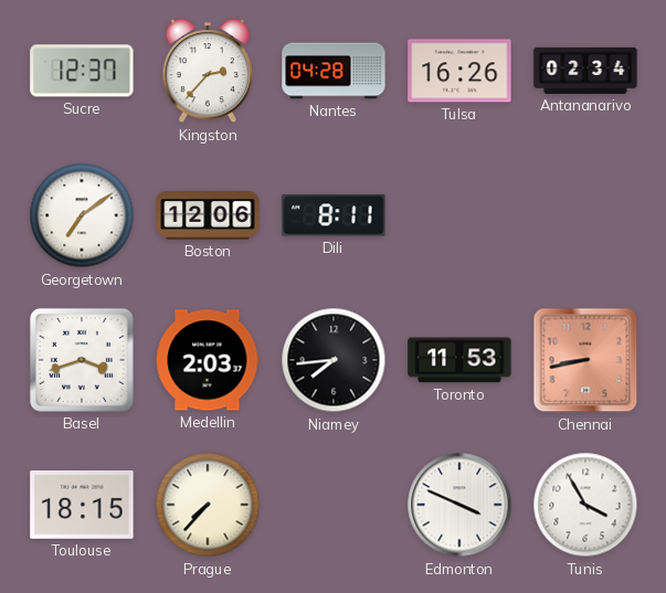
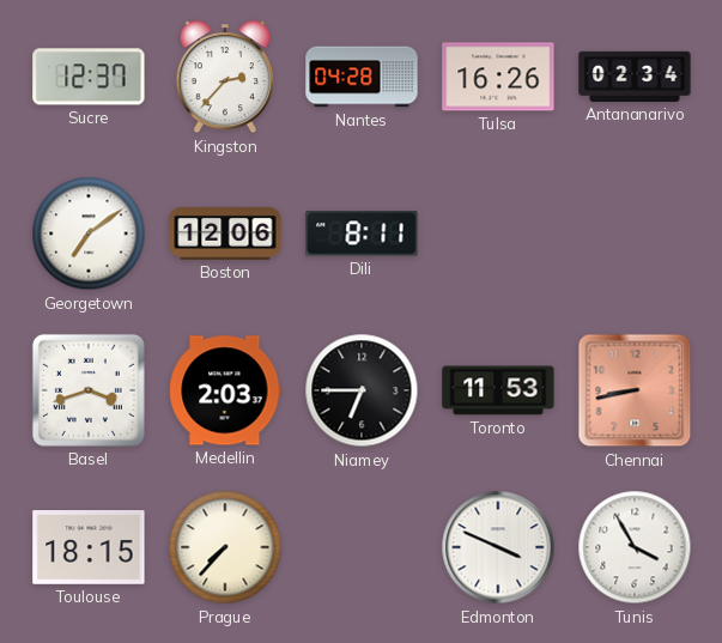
Niamey: 7:44 -> 6:45
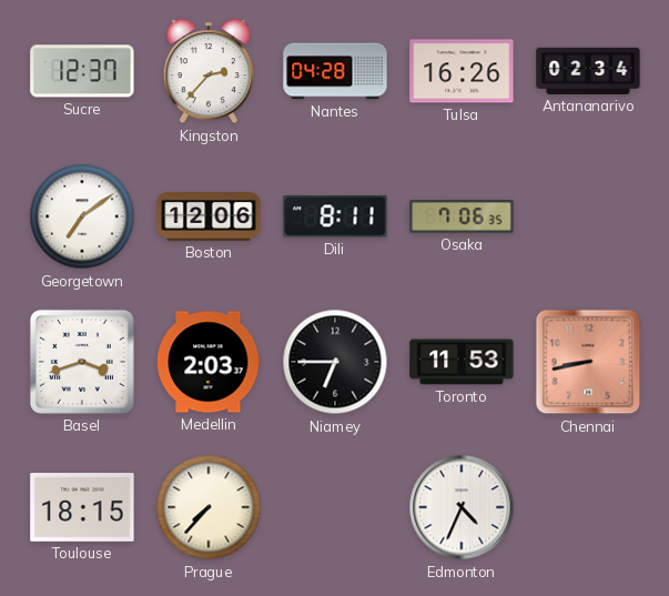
Osaka: none -> 7:06
Edmonton: 3:49 -> 4:34
Tunis: 3:55 -> none
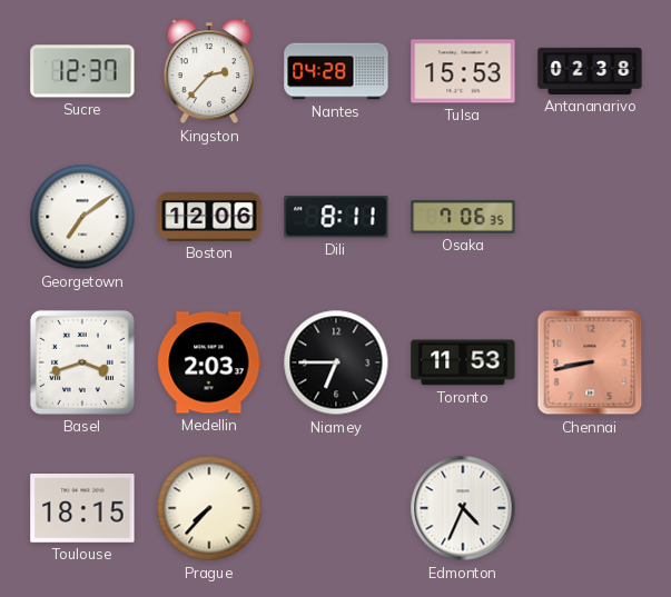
Tulsa: 16:26 -> 15:53
Antananarivo: 02:34 -> 02:38
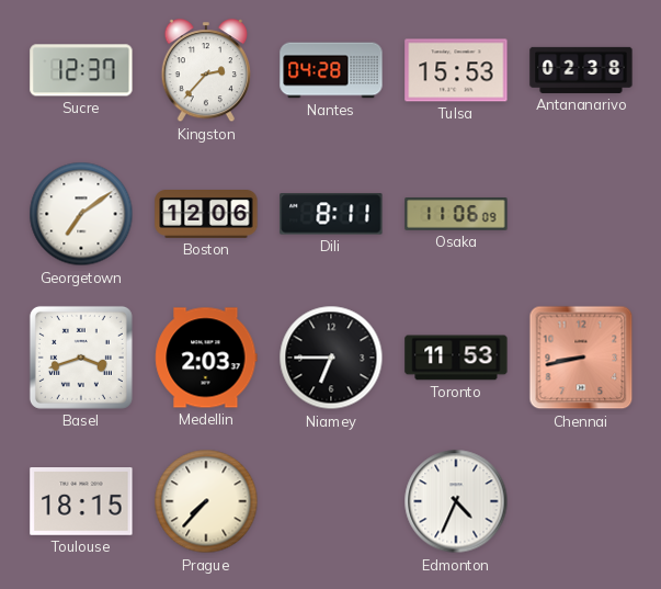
Osaka: 7:06 -> 11:06
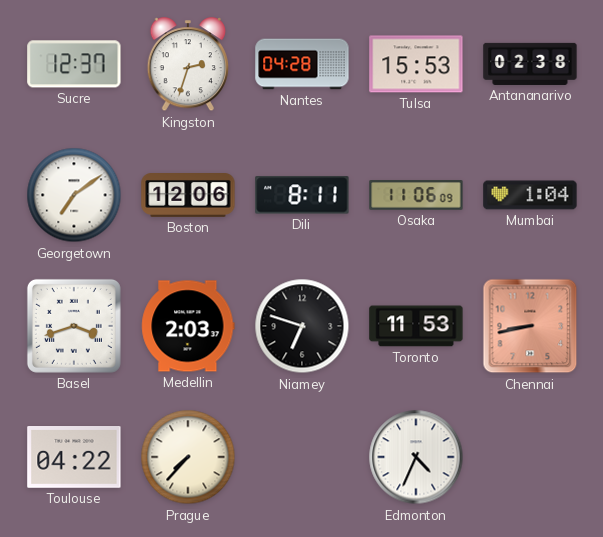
Kingston: 2:37 -> 2:33
Mumbai: none -> 1:04
Niamey: 6:45 -> 6:48
Toulouse: 18:15 -> 04:22
